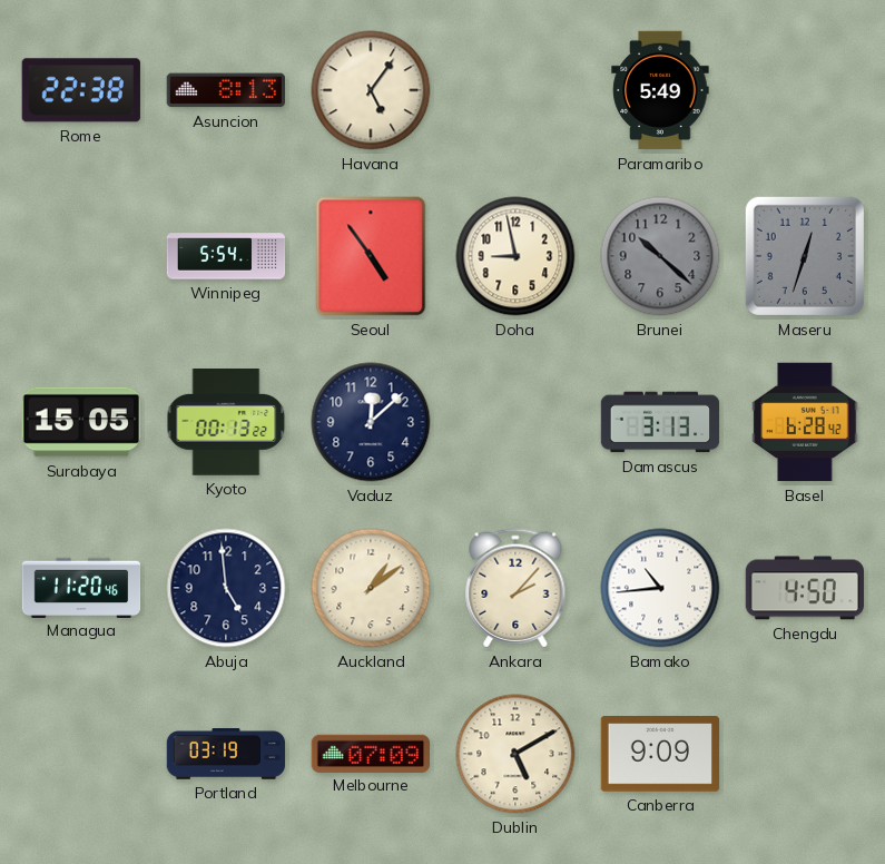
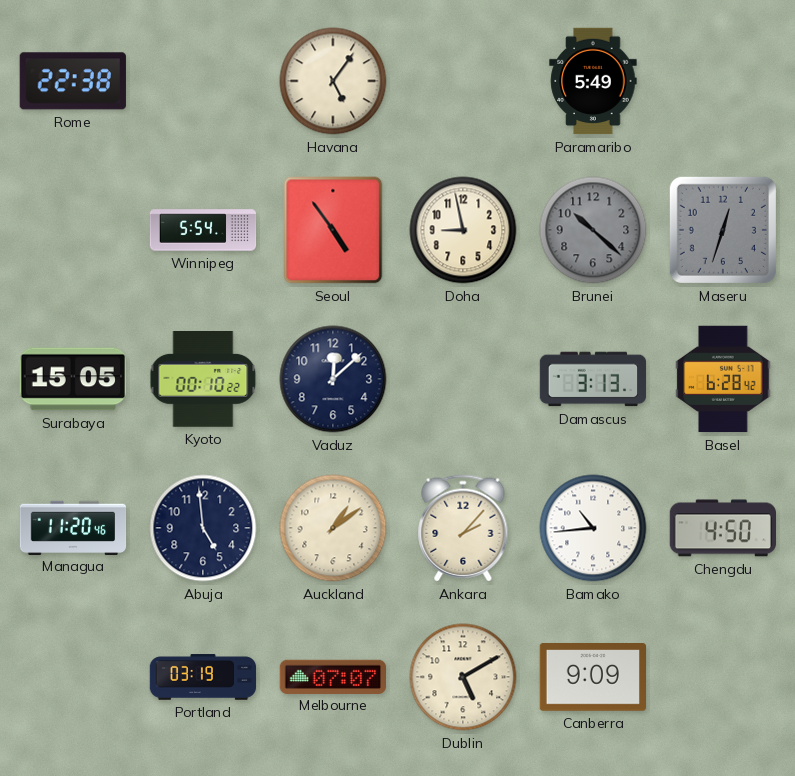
Asuncion: 8:13 -> none
Kyoto: 00:13 -> 00:10
Melbourne: 07:09 -> 07:07
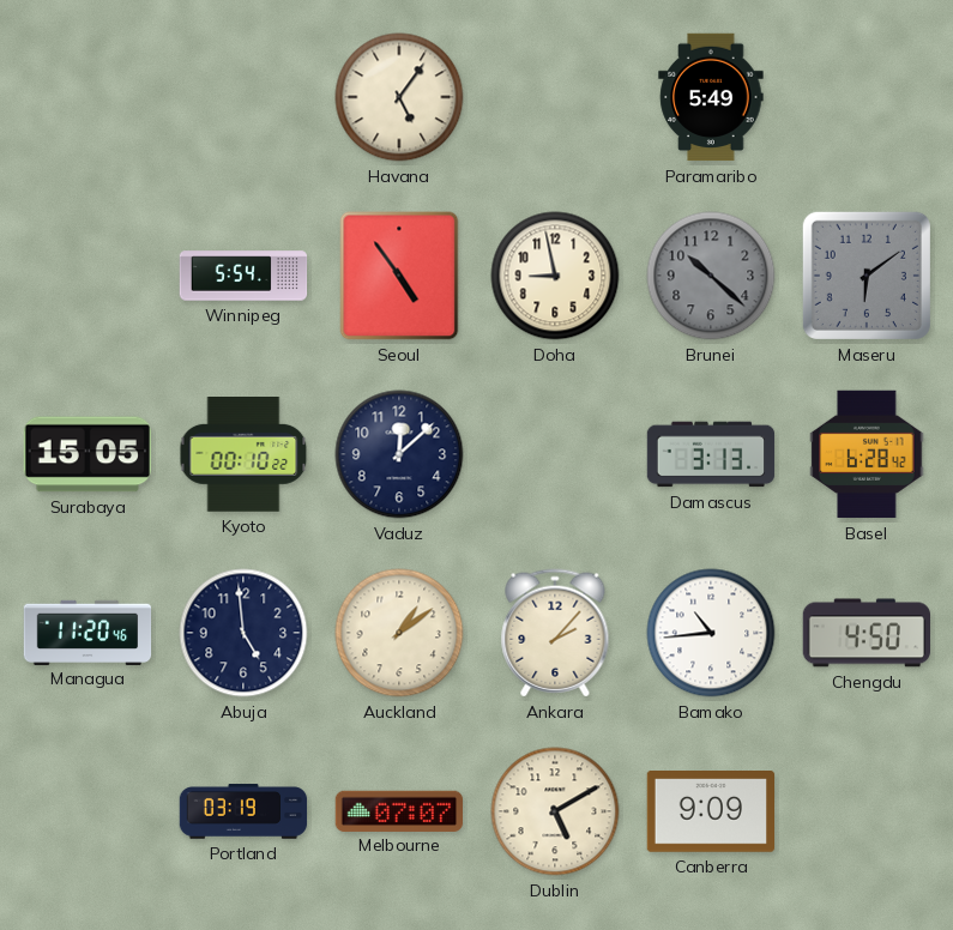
Rome: 22:38 -> none
Maseru: 12:33 -> 6:09
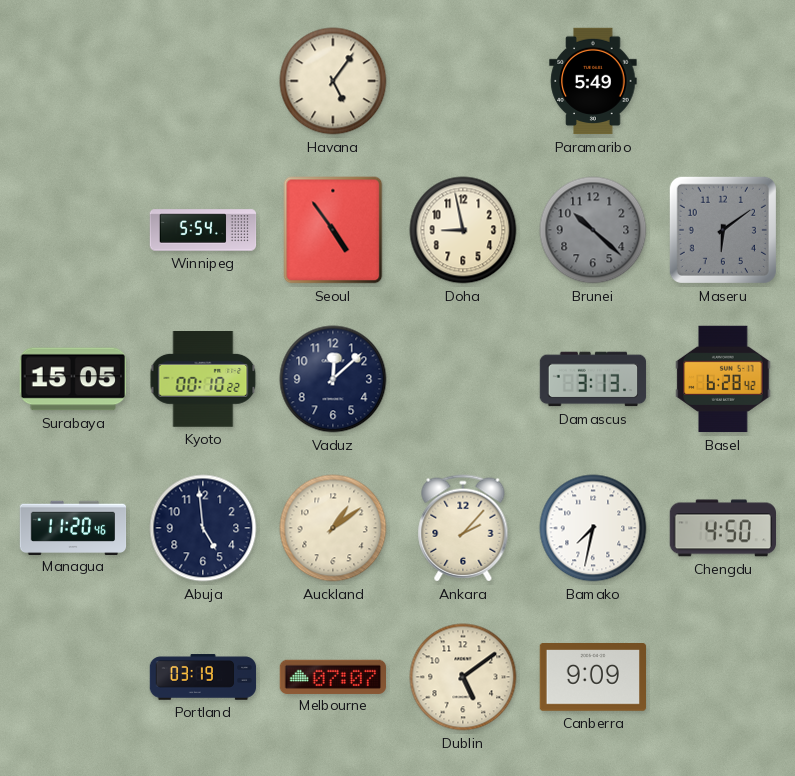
Bamako: 10:44 -> 7:32
Dublin: 5:10 -> 5:09
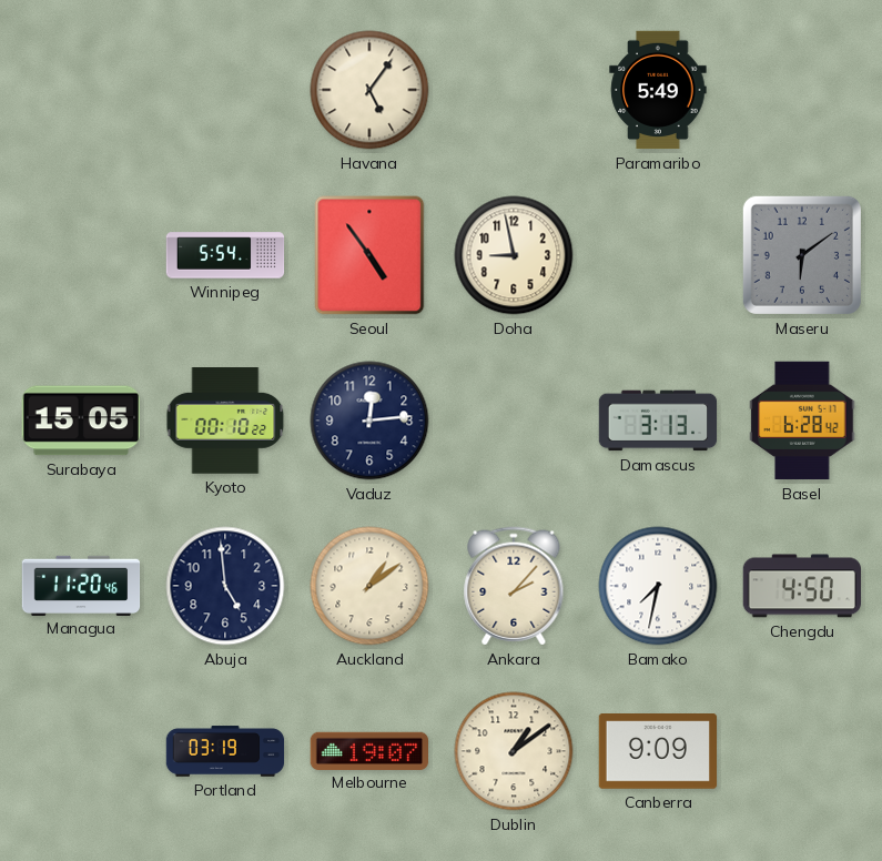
Brunei: 10:22 -> none
Vaduz: 12:08 -> 12:14
Melbourne: 07:07 -> 19:07
Dublin: 5:09 -> 1:09
